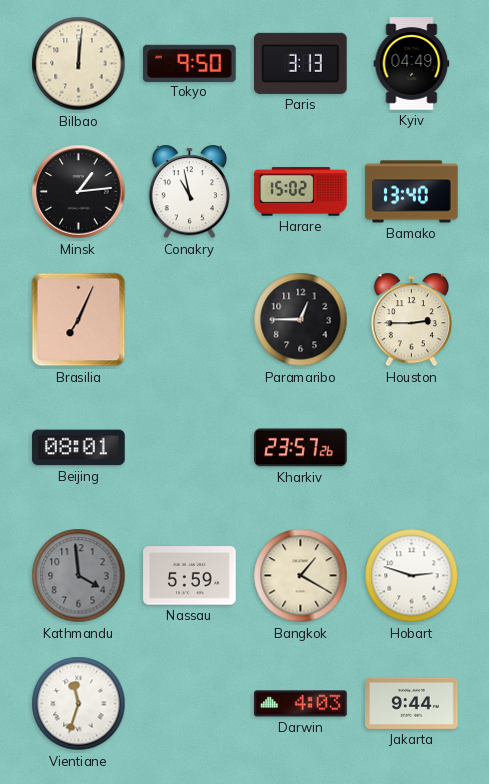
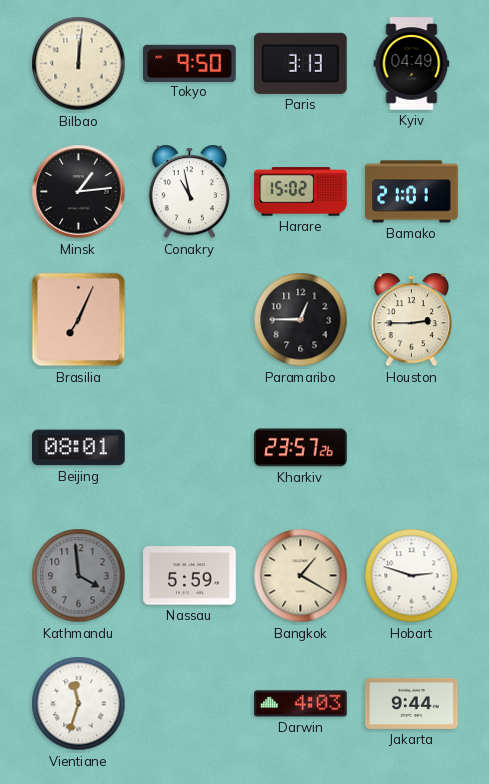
Bamako: 13:40 -> 21:01
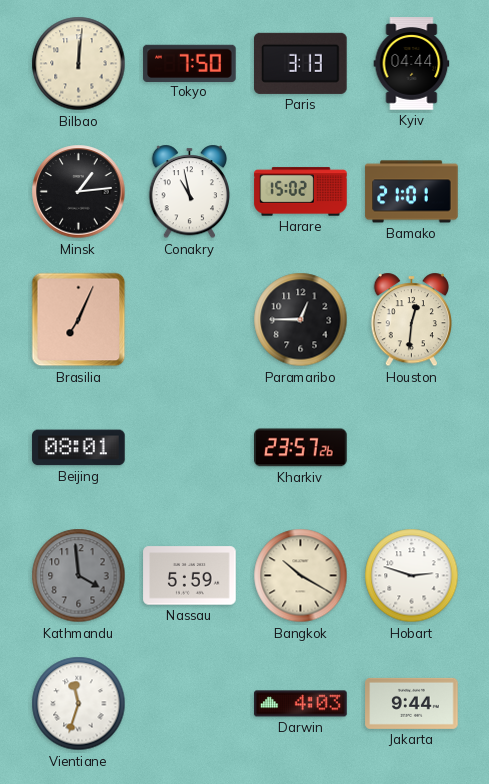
Tokyo: 9:50 -> 7:50
Kyiv: 04:49 -> 04:44
Houston: 2:45 -> 12:31
Bangkok: 1:20 -> 10:20
